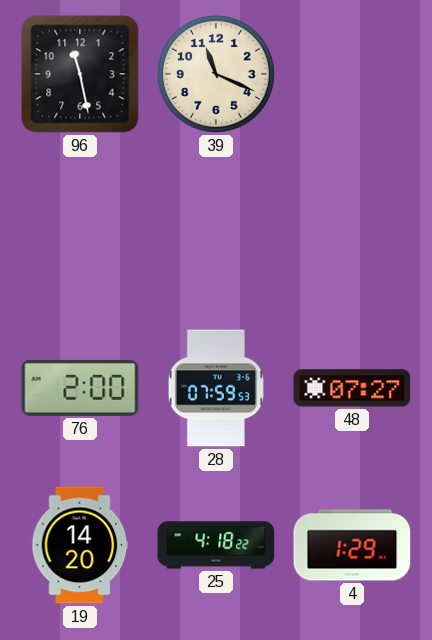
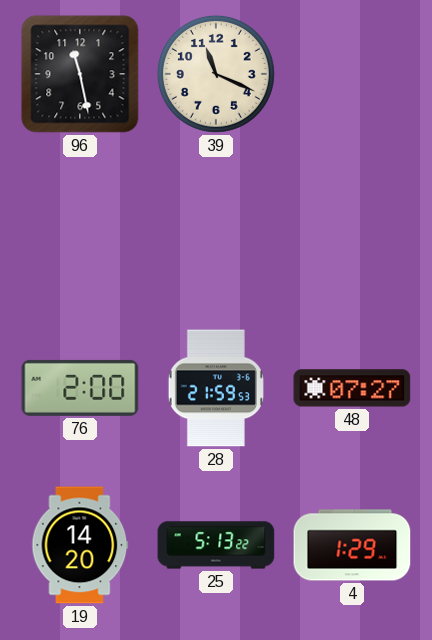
28: 07:59 -> 21:59
25: 4:18 -> 5:13
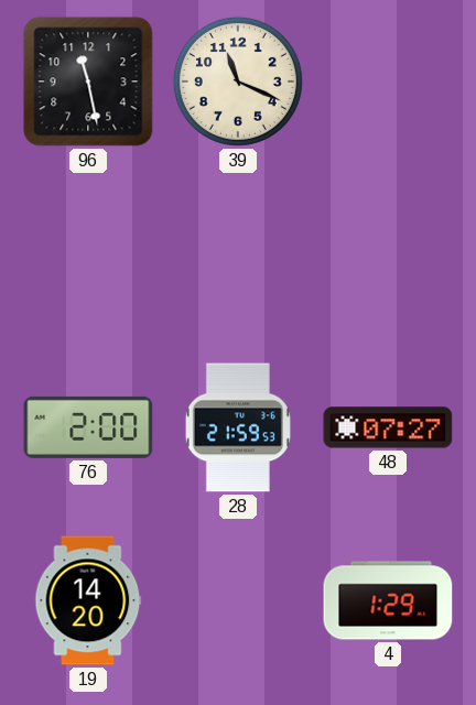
25: 5:13 -> none
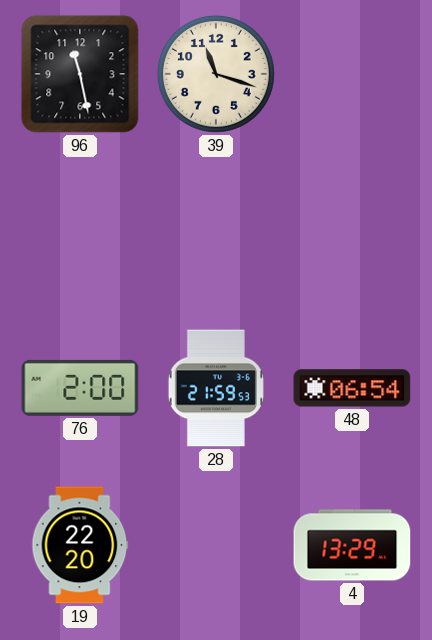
39: 11:19 -> 11:18
48: 07:27 -> 06:54
19: 14:20 -> 22:20
4: 1:29 -> 13:29
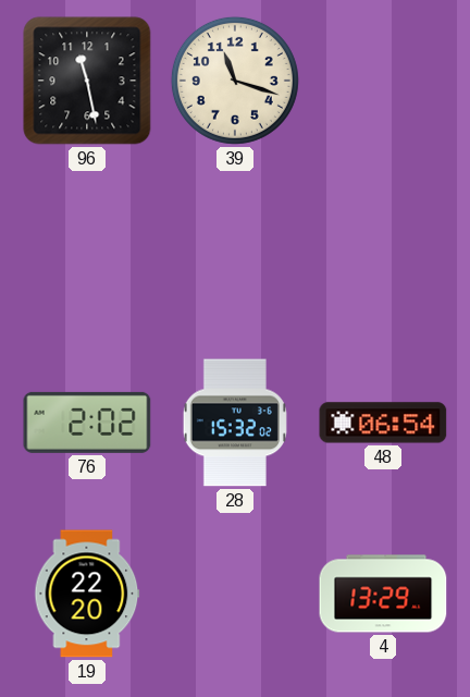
76: 2:00 -> 2:02
28: 21:59 -> 15:32
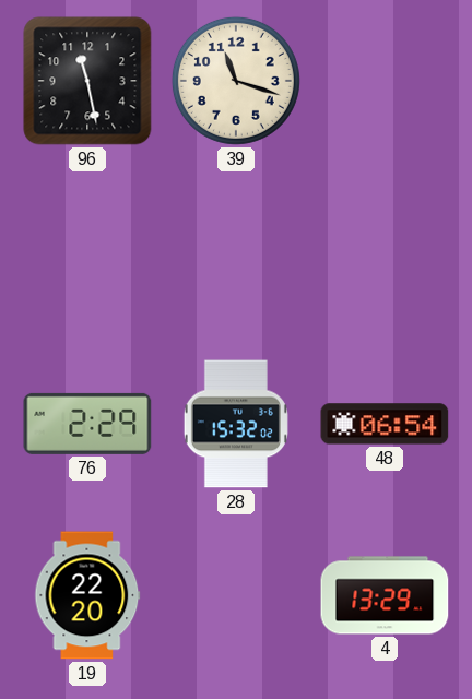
76: 2:02 -> 2:29
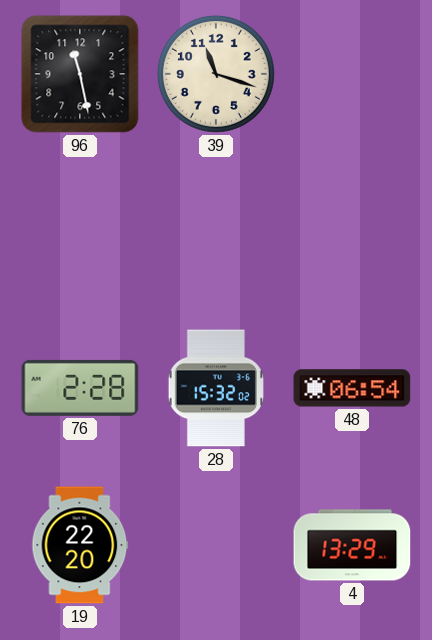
76: 2:29 -> 2:28
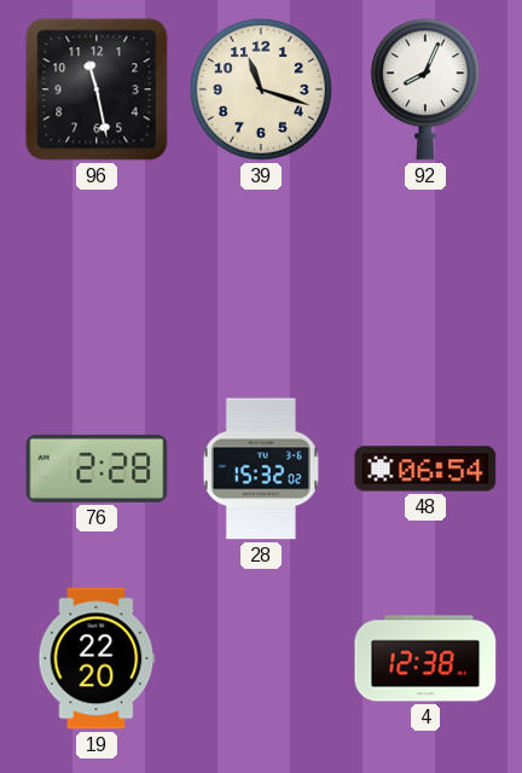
92: none -> 8:04
4: 13:29 -> 12:38
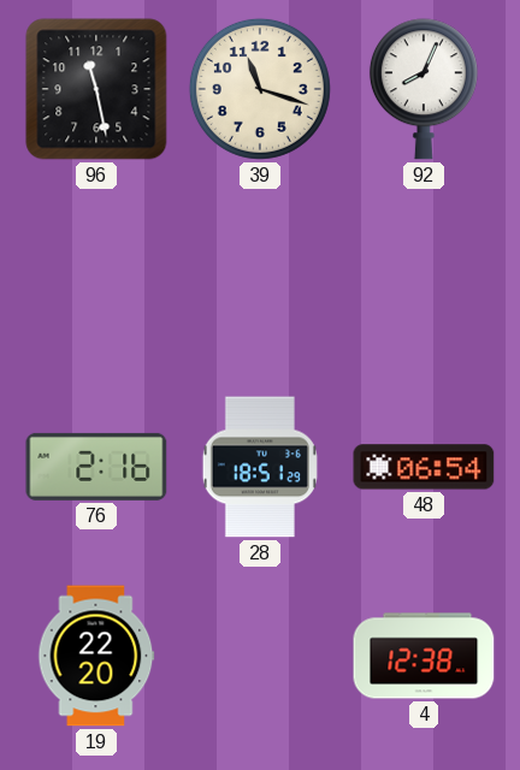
76: 2:28 -> 2:16
28: 15:32 -> 18:51
